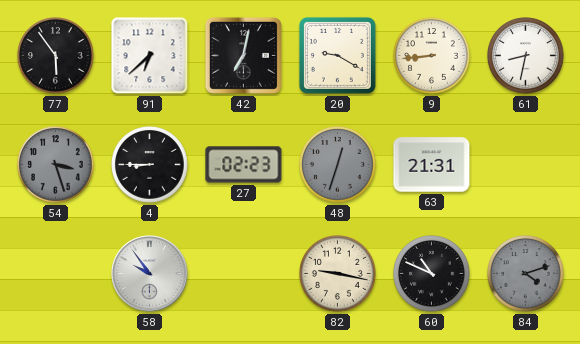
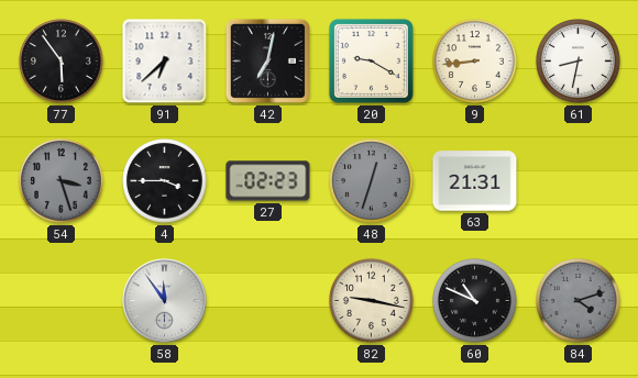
4: 8:45 -> 3:45
58: 9:54 -> 11:54
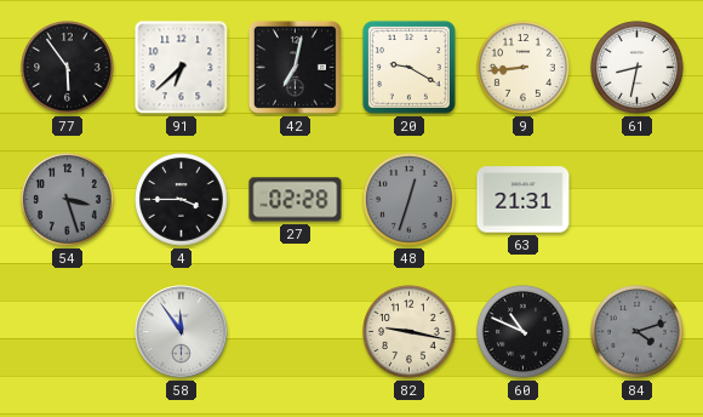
27: 02:23 -> 02:28
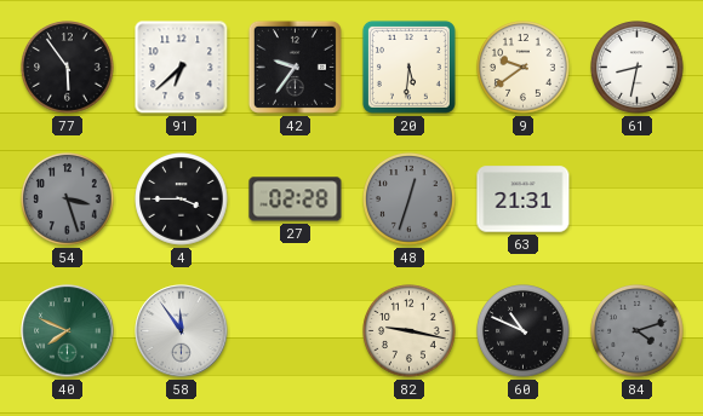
42: 7:02 -> 9:36
20: 9:20 -> 5:31
9: 8:44 -> 9:39
40: none -> 7:49
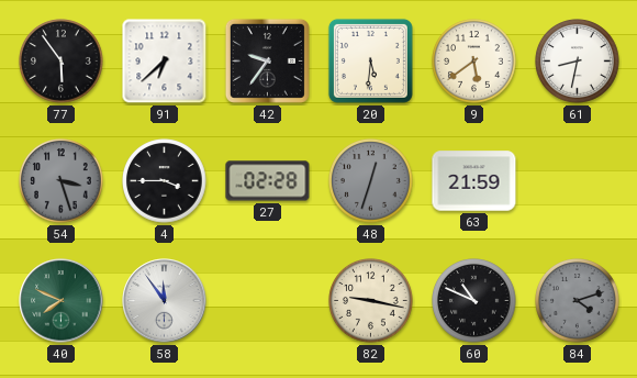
9: 9:39 -> 5:39
63: 21:31 -> 21:59
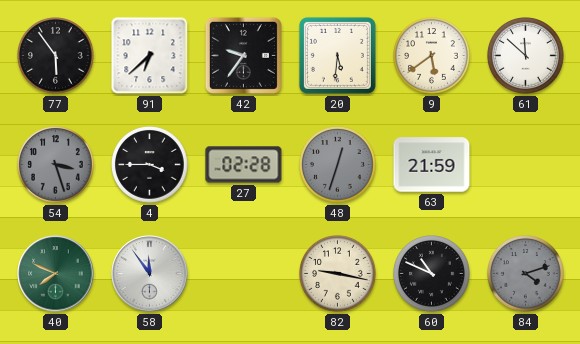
61: 8:32 -> 11:52
